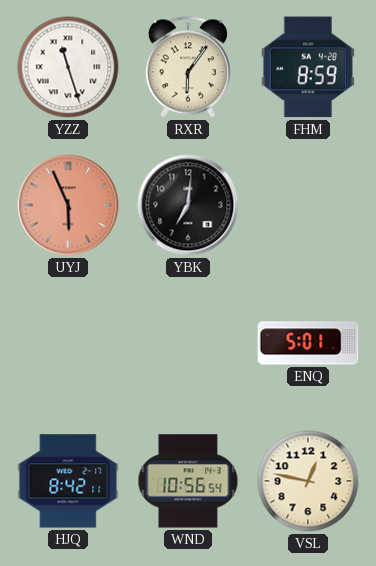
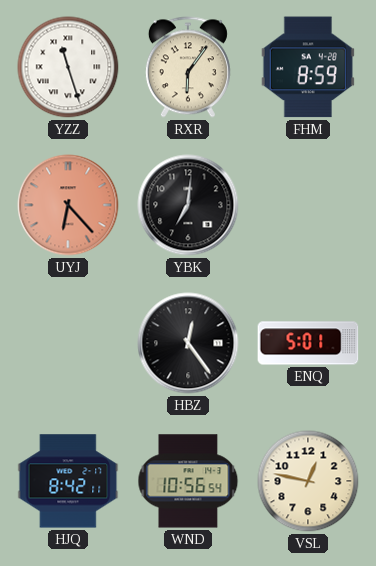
UYJ: 5:56 -> 6:23
HBZ: none -> 12:24
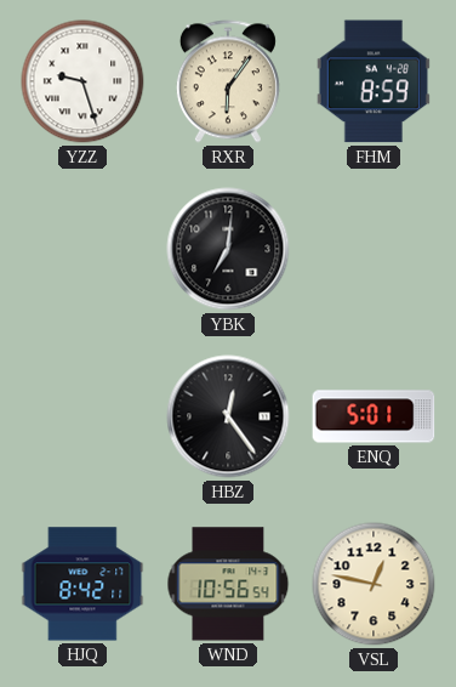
YZZ: 11:27 -> 9:27
UYJ: 6:23 -> none
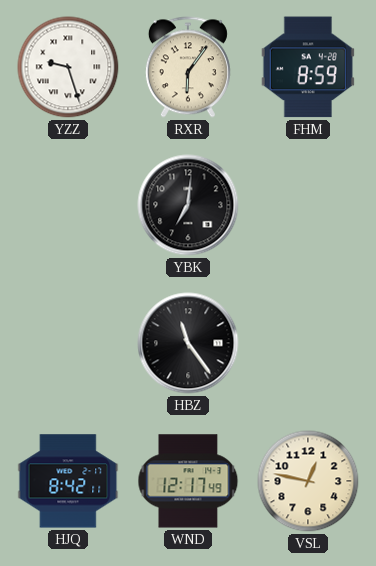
HBZ: 12:24 -> 11:24
ENQ: 5:01 -> none
WND: 10:56 -> 12:17
